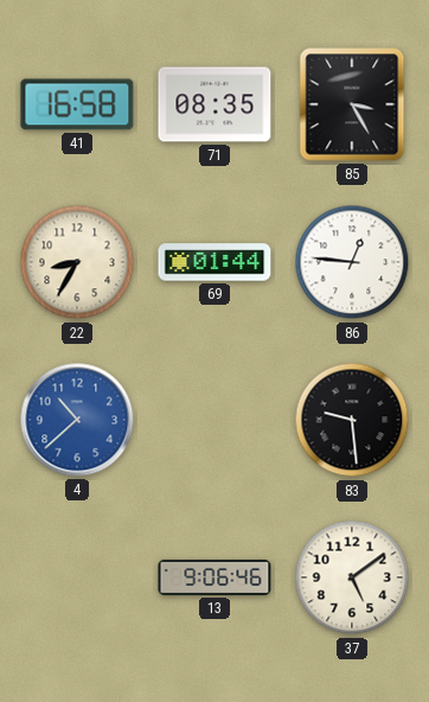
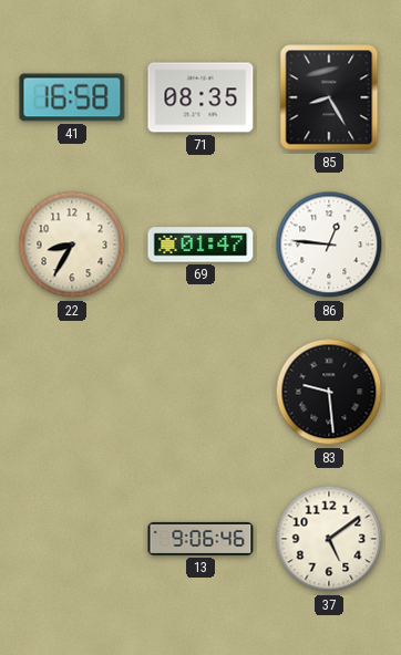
85: 3:25 -> 8:25
69: 01:44 -> 01:47
4: 10:38 -> none
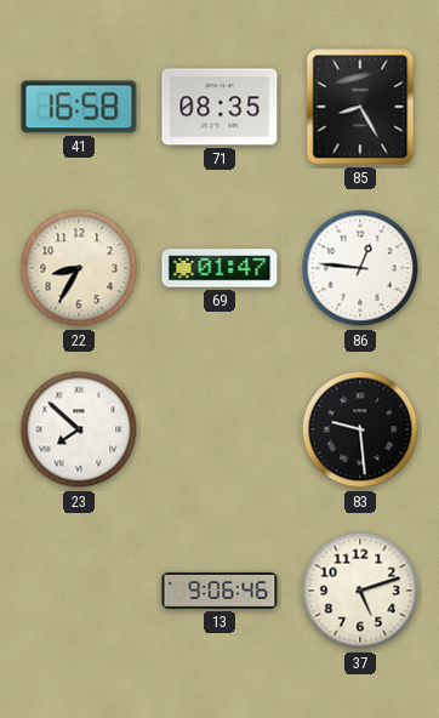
23: none -> 7:52
37: 5:09 -> 5:12
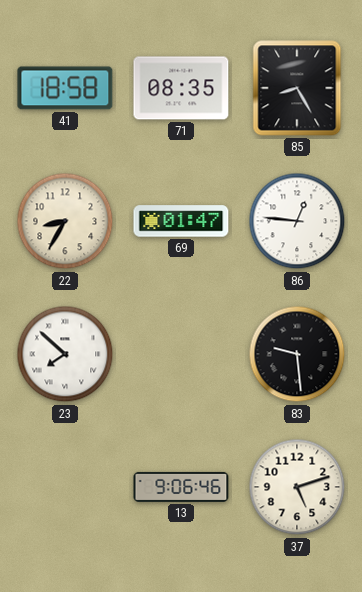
41: 16:58 -> 18:58
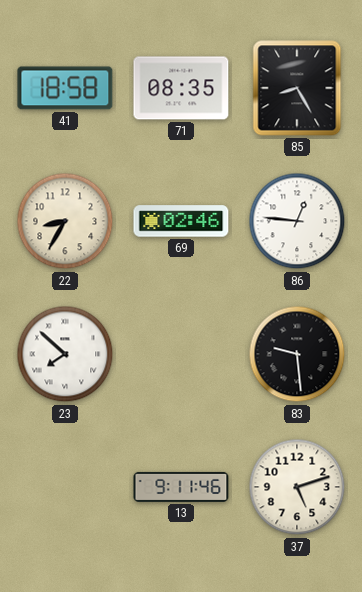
69: 01:47 -> 02:46
13: 9:06 -> 9:11
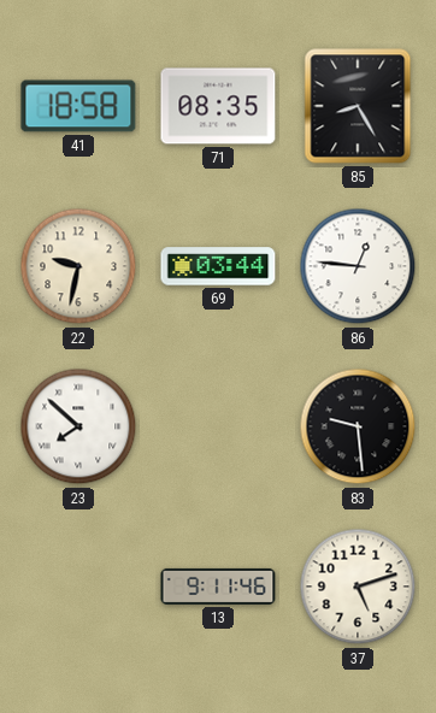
22: 8:35 -> 9:32
69: 02:46 -> 03:44
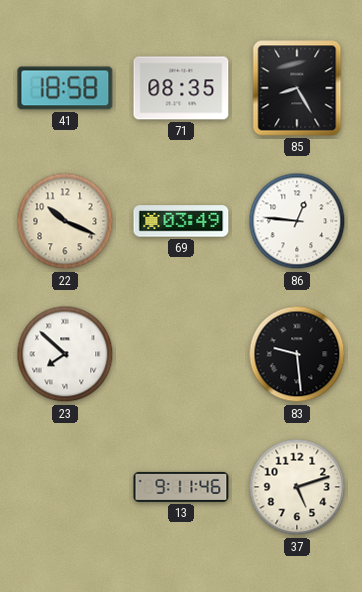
22: 9:32 -> 10:19
69: 03:44 -> 03:49
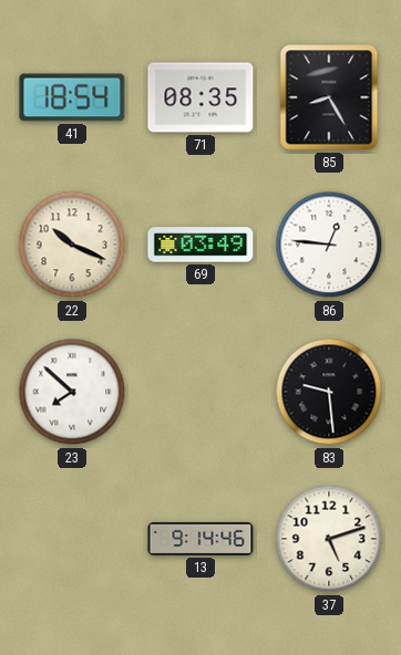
41: 18:58 -> 18:54
13: 9:11 -> 9:14
